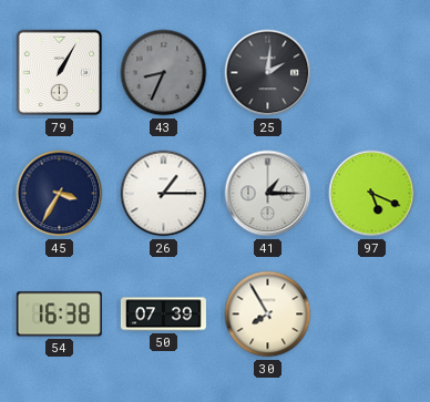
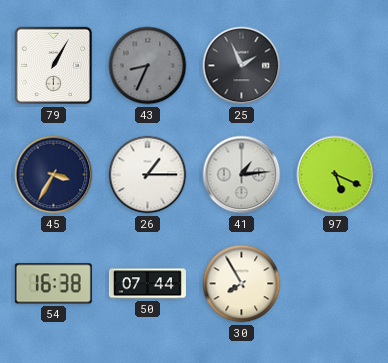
25: 2:01 -> 1:56
41: 1:15 -> 1:14
50: 07:39 -> 07:44
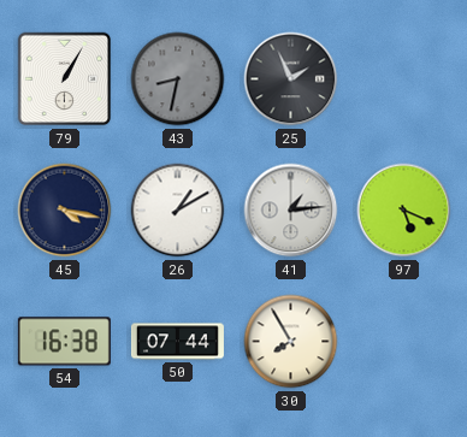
43: 8:34 -> 8:32
45: 3:35 -> 4:17
26: 1:15 -> 1:10
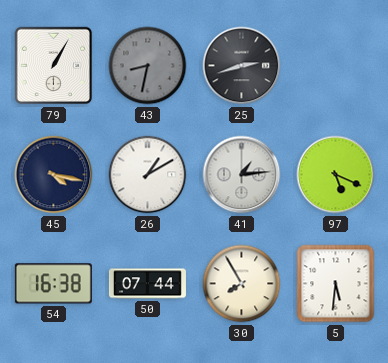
25: 1:56 -> 2:42
5: none -> 5:31
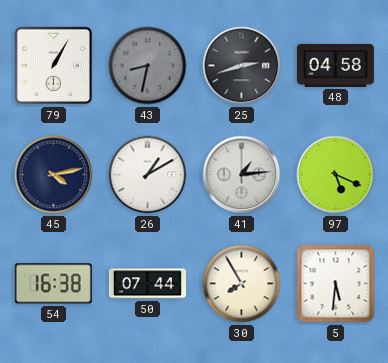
48: none -> 04:58
45: 4:17 -> 4:13
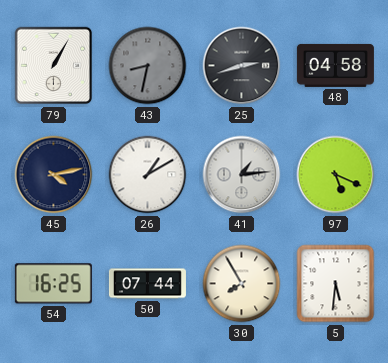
54: 16:38 -> 16:25
